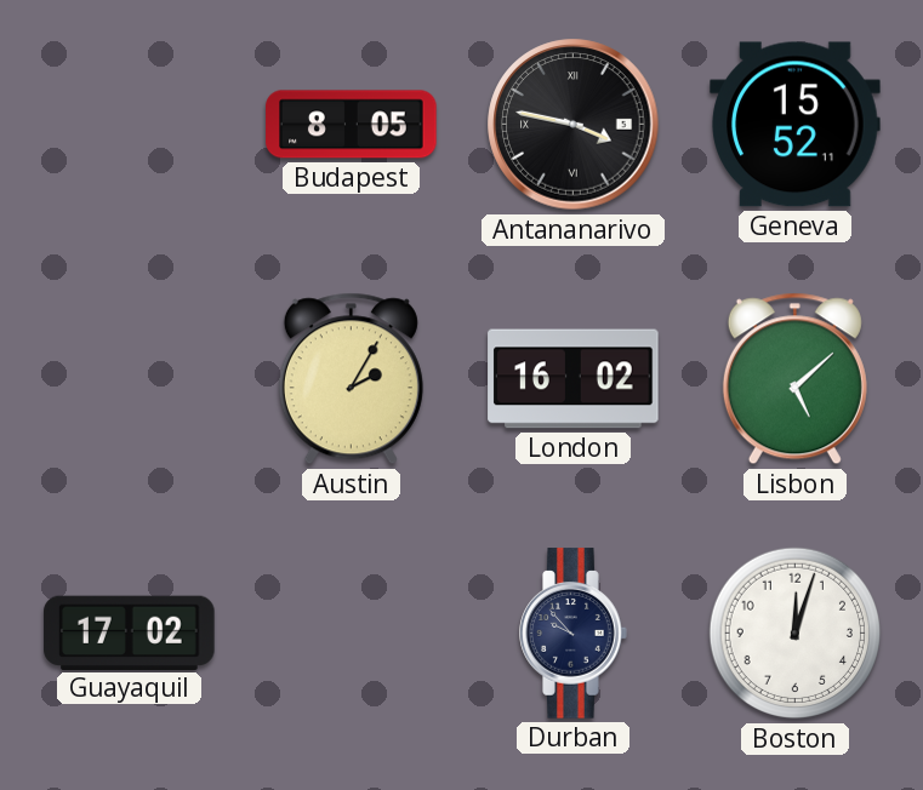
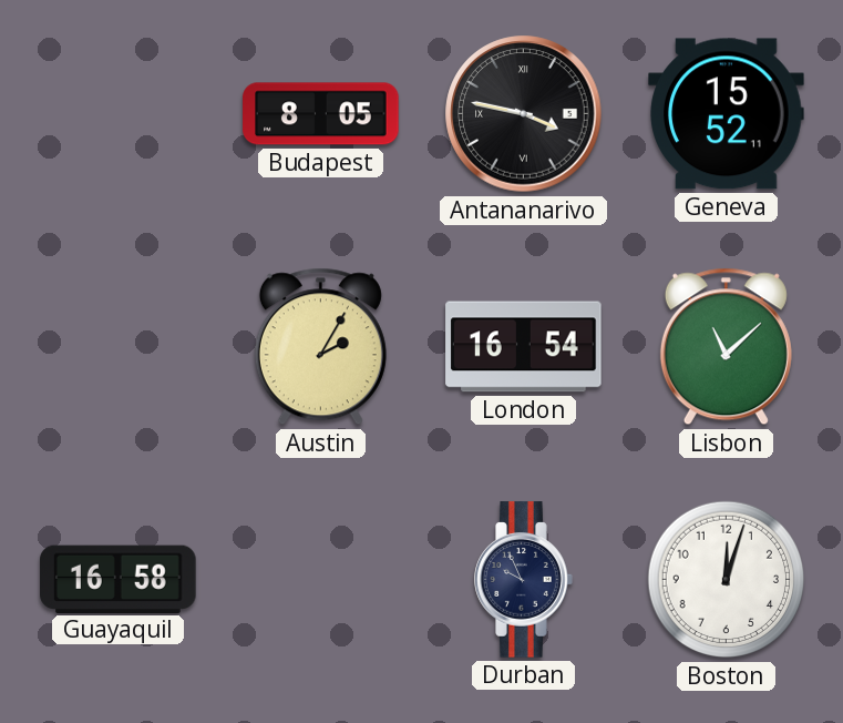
London: 16:02 -> 16:54
Lisbon: 5:08 -> 11:08
Guayaquil: 17:02 -> 16:58
Durban: 9:53 -> 9:56
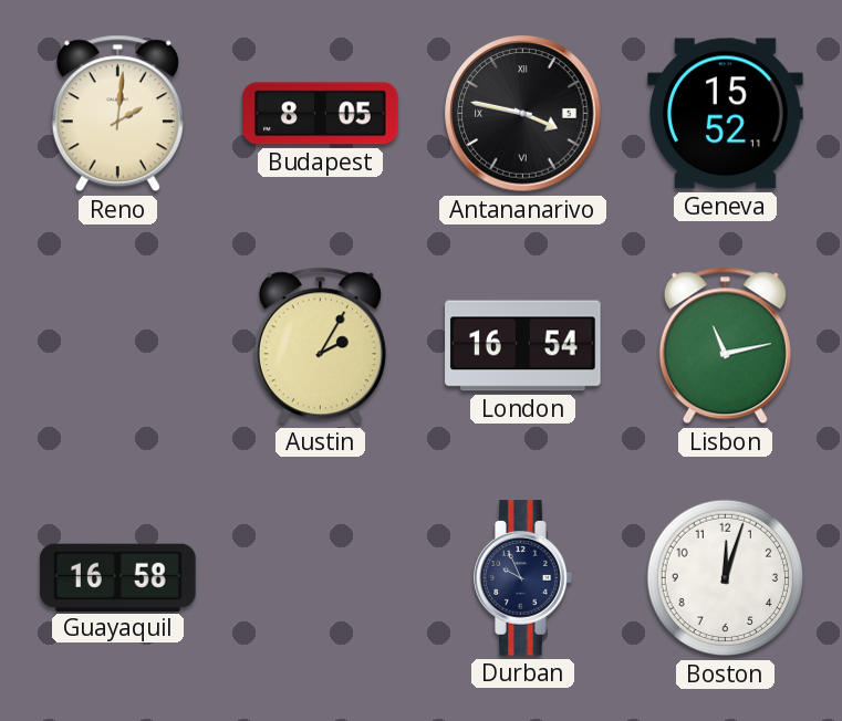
Reno: none -> 2:01
Lisbon: 11:08 -> 11:13
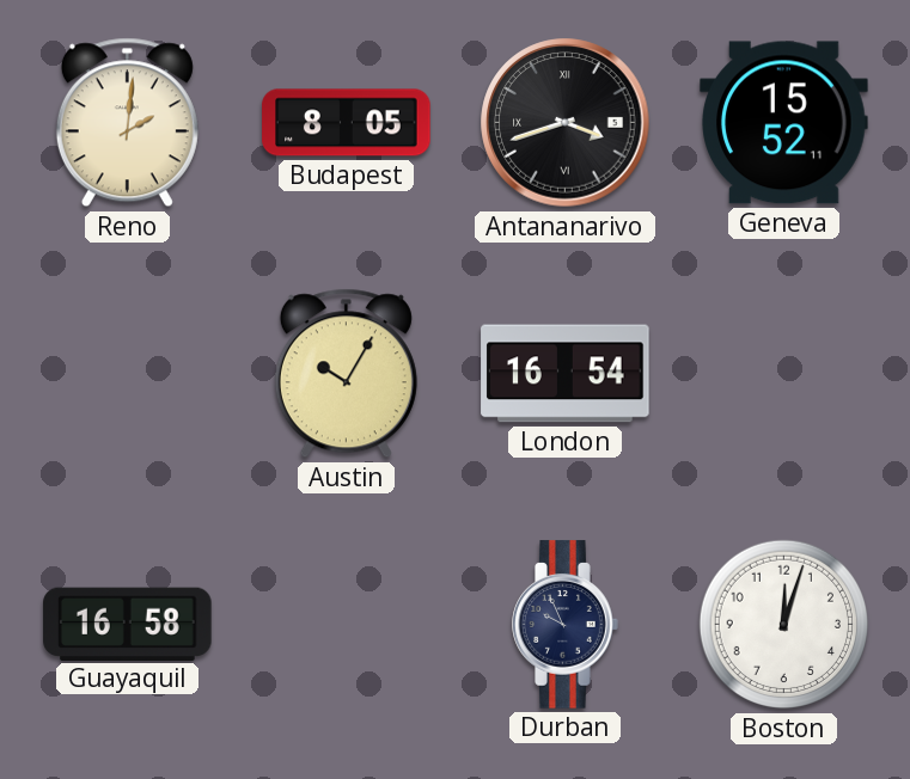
Antananarivo: 3:47 -> 3:42
Austin: 2:05 -> 10:05
Lisbon: 11:13 -> none
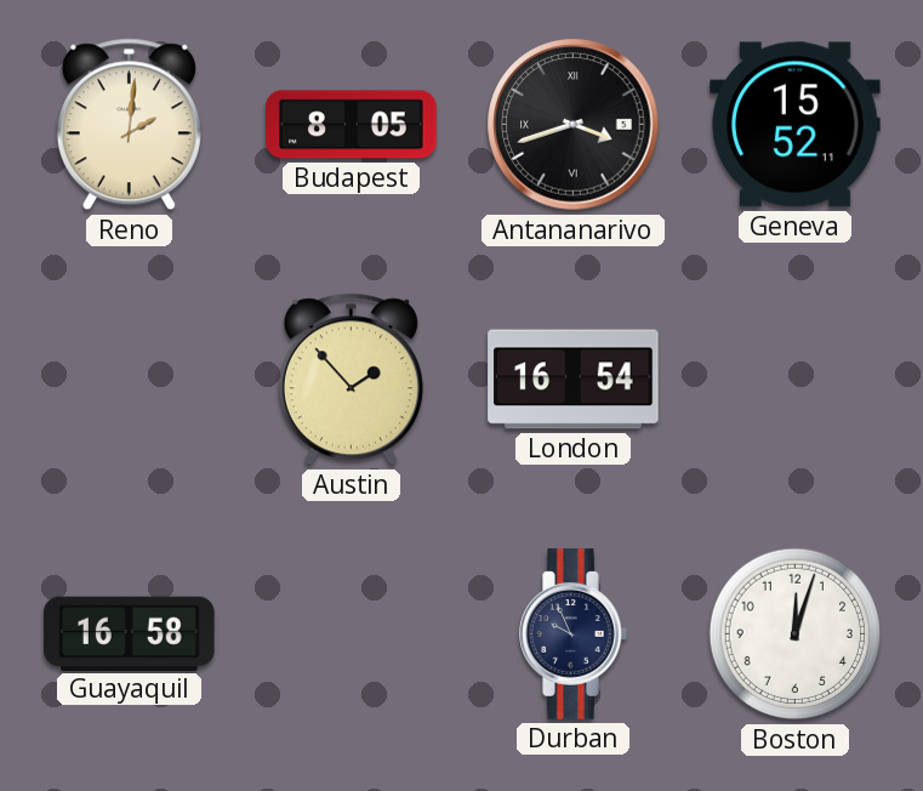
Austin: 10:05 -> 1:53
